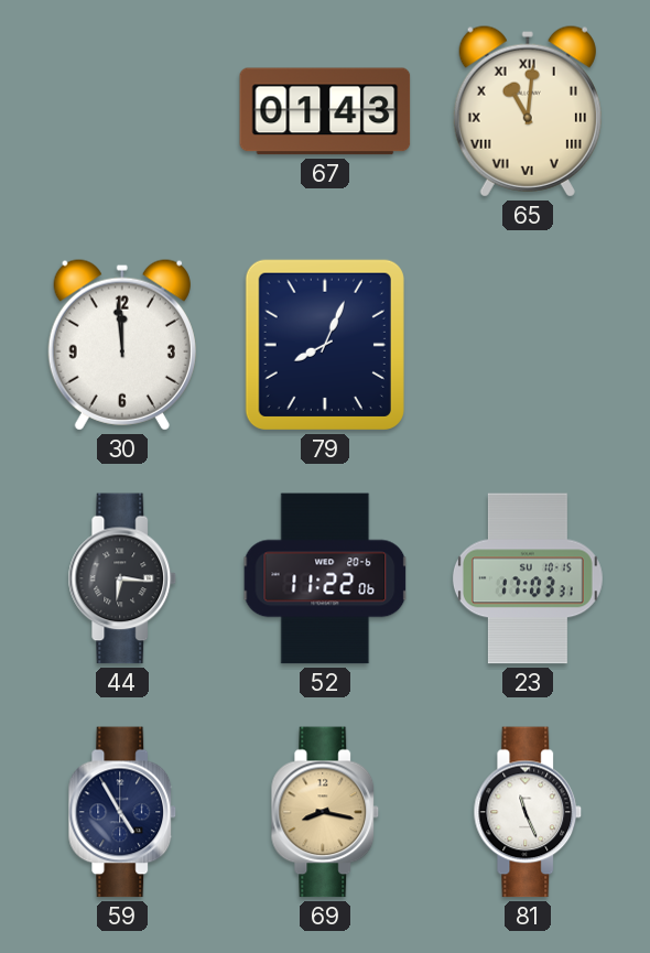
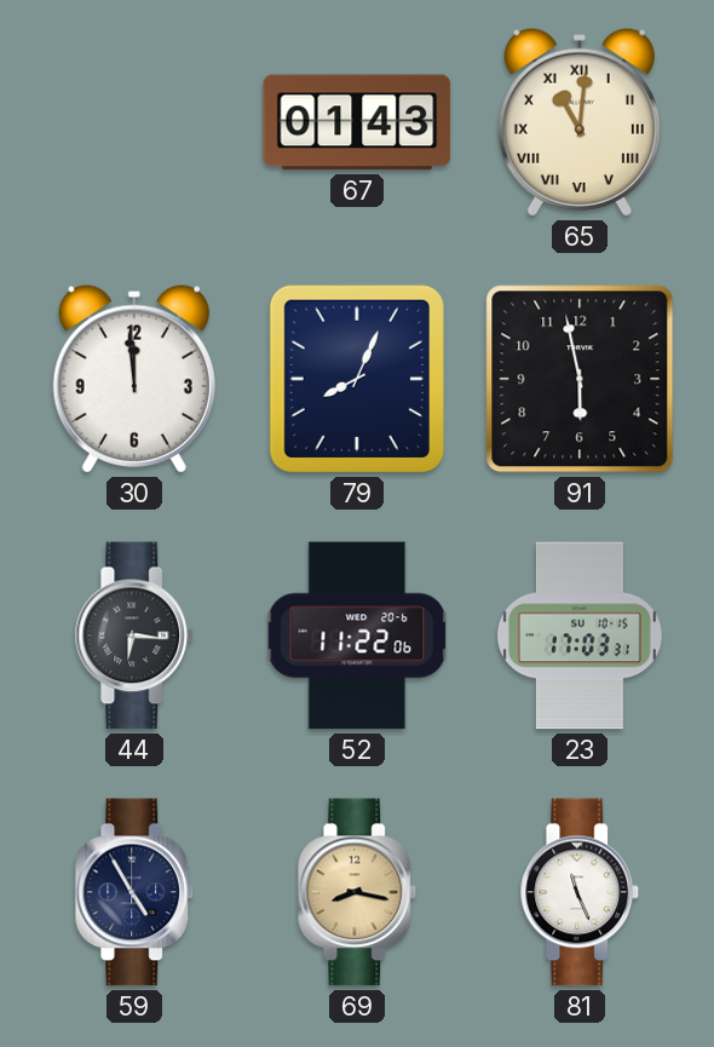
91: none -> 5:58
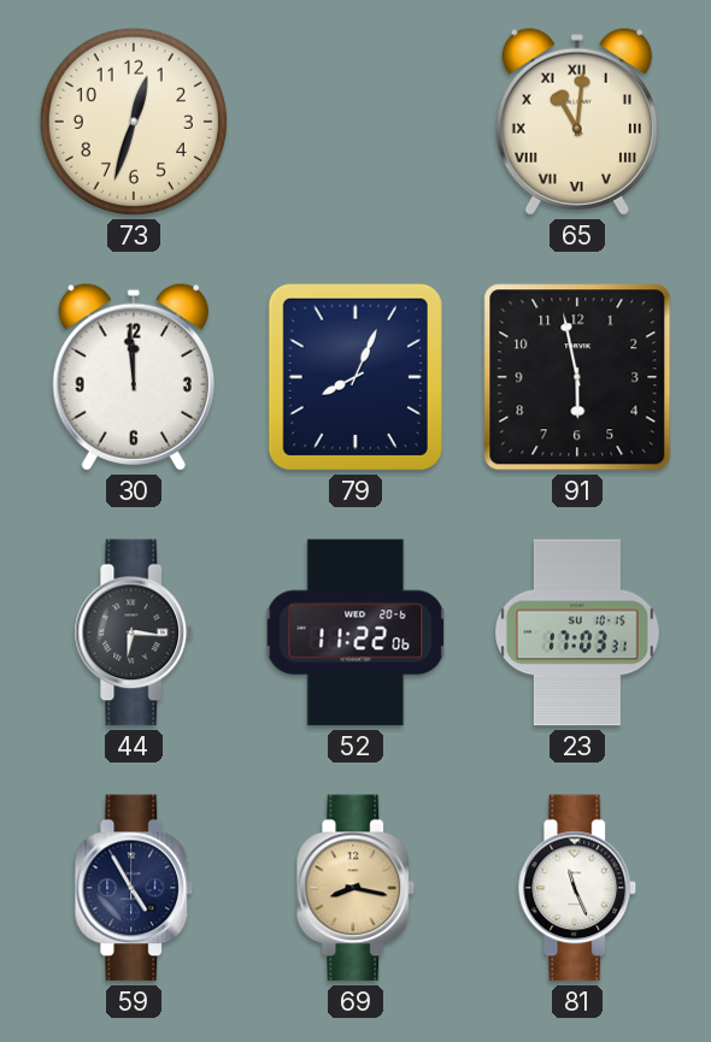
73: none -> 12:33
67: 01:43 -> none
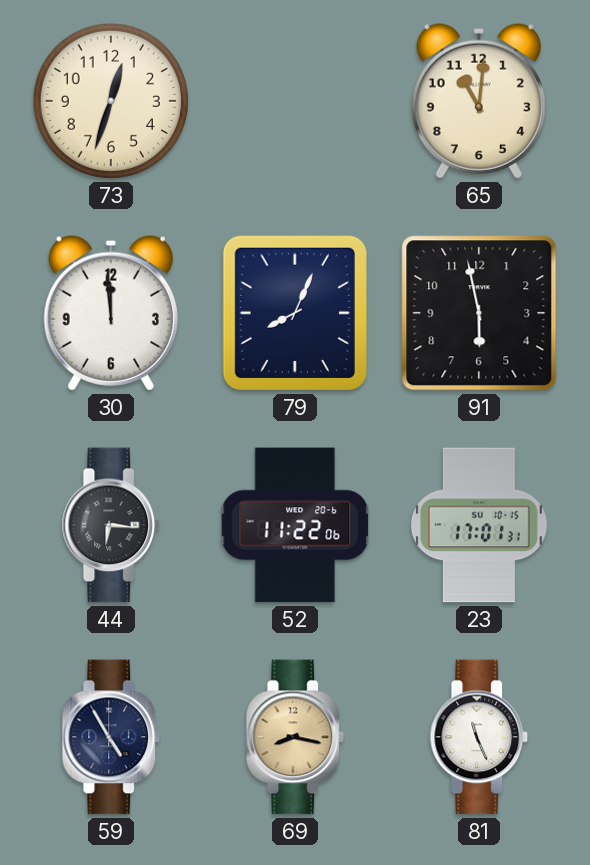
65 numerals: Roman -> Arabic
23: 17:03 -> 17:01
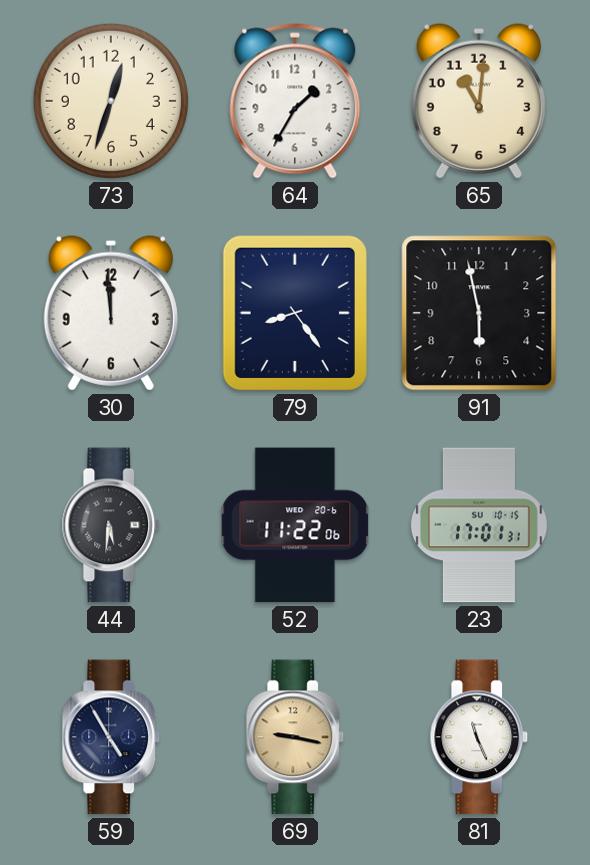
64: none -> 1:35
79: 8:04 -> 8:24
44: 6:16 -> 5:31
69: 8:17 -> 9:17
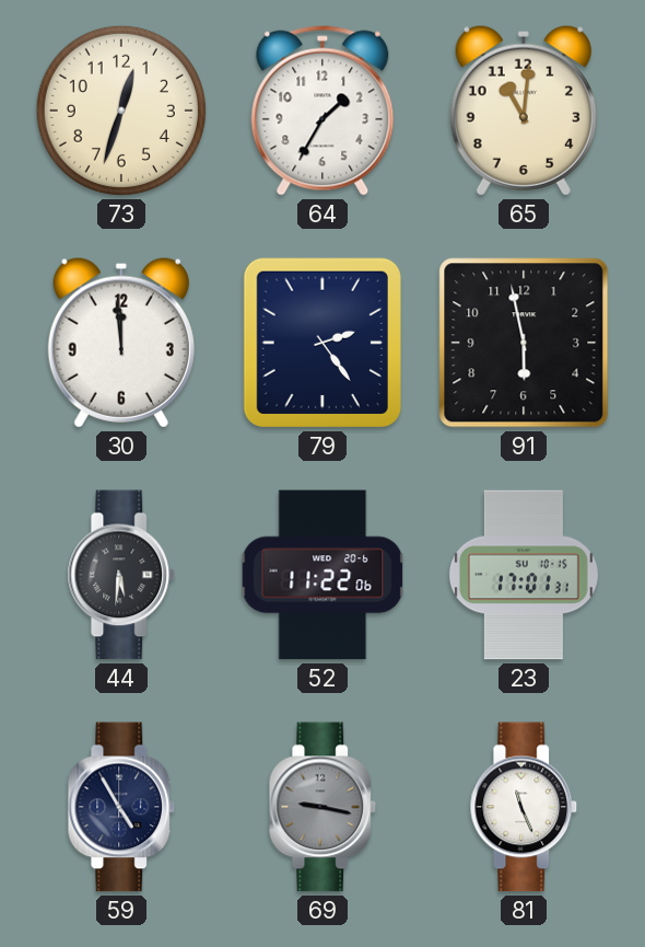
79: 8:24 -> 2:24
69 dial: champagne -> grey
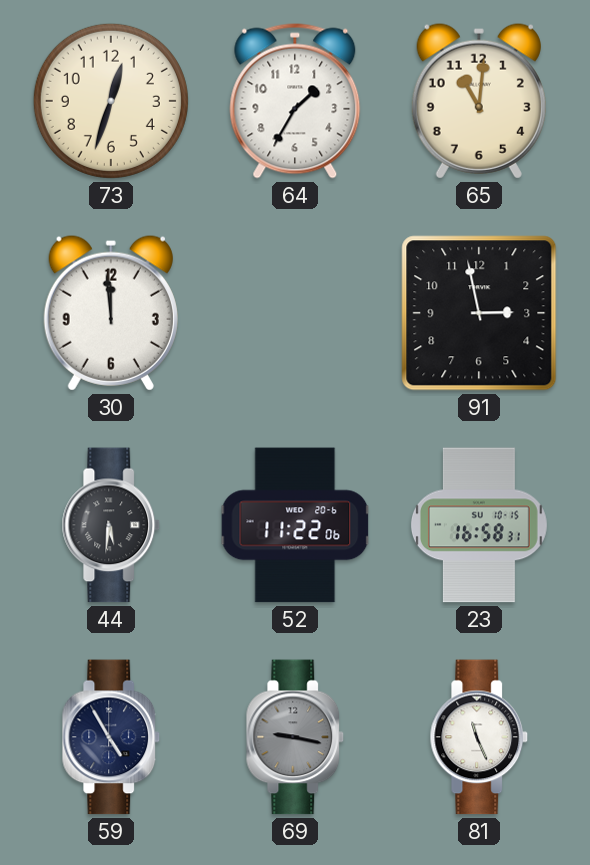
79: 2:24 -> none
91: 5:58 -> 2:58
23: 17:01 -> 16:58
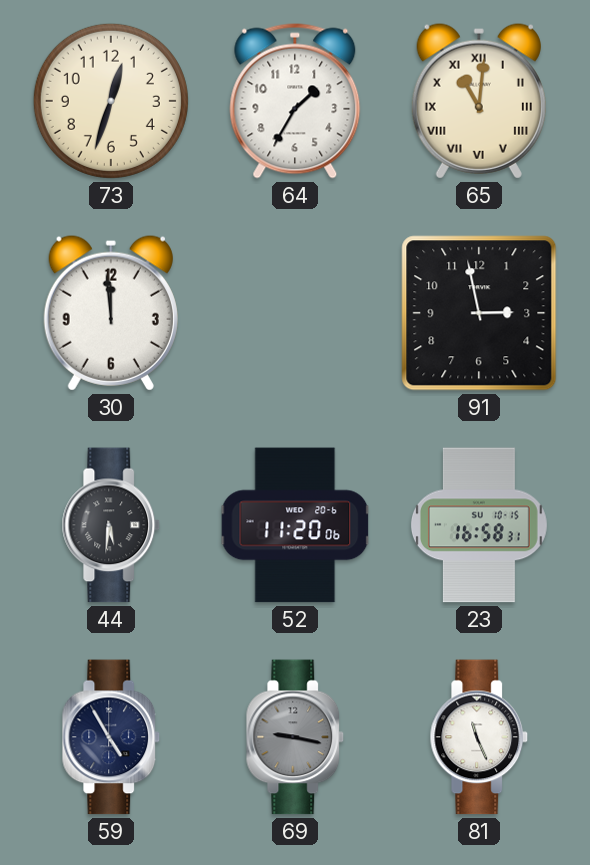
65 numerals: Arabic -> Roman
52: 11:22 -> 11:20
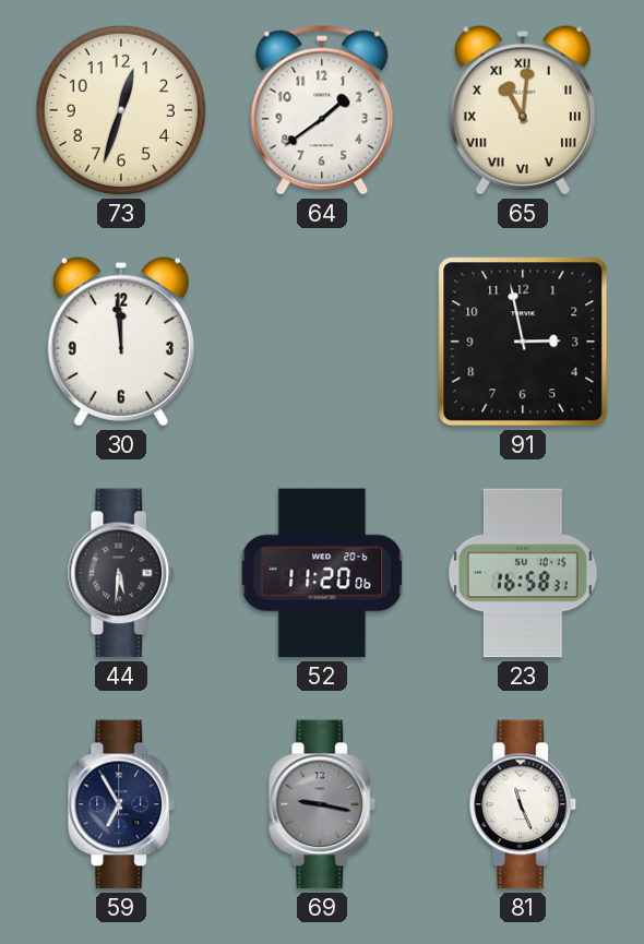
64: 1:35 -> 1:39
59: 4:55 -> 6:55
